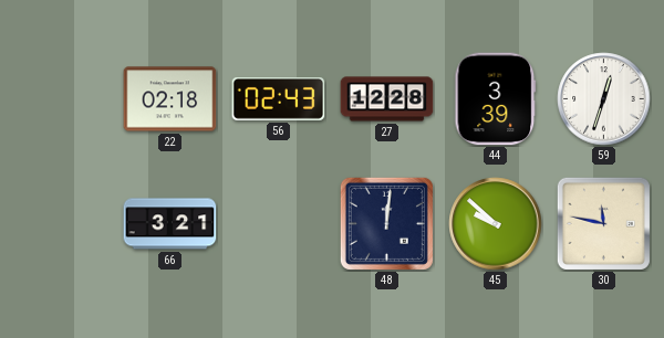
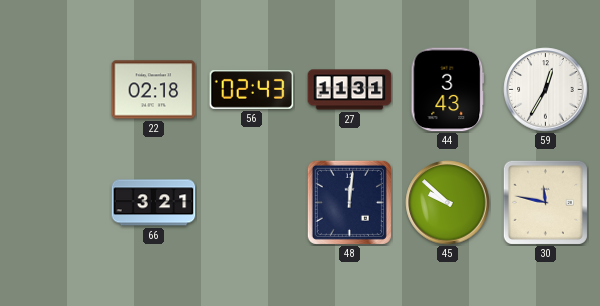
27: 12:28 -> 11:31
44: 3:39 -> 3:43
59: 12:33 -> 12:35
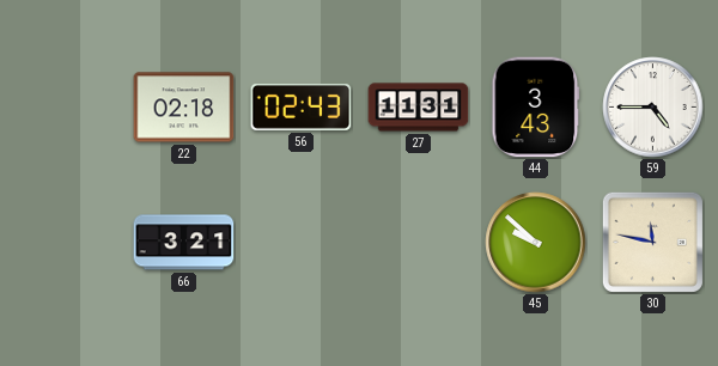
59: 12:35 -> 4:45
48: 12:01 -> none
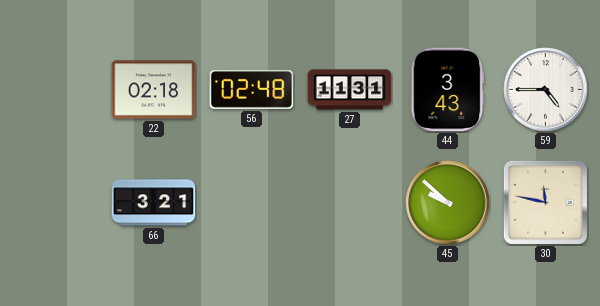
56: 02:43 -> 02:48
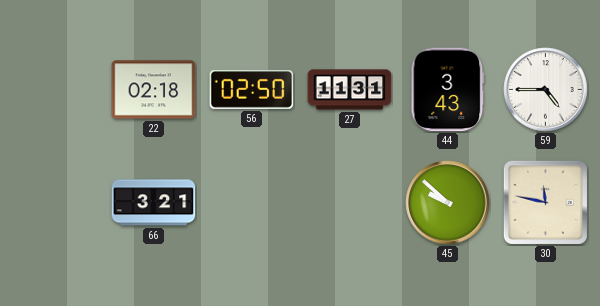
56: 02:48 -> 02:50
